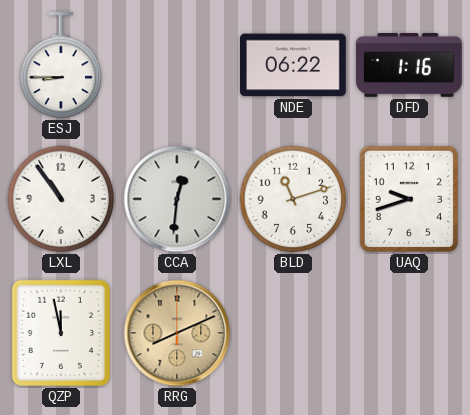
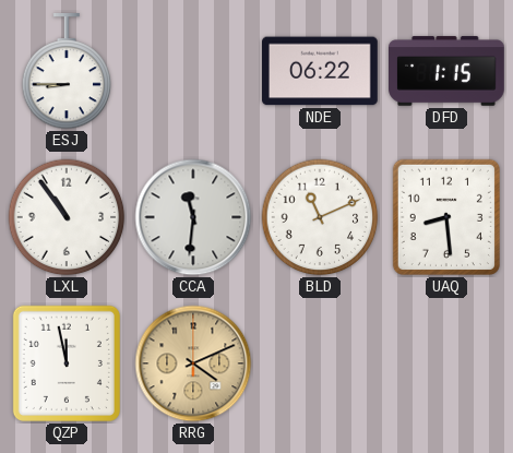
DFD: 1:16 -> 1:15
CCA: 12:31 -> 11:31
BLD: 11:12 -> 11:11
UAQ: 9:42 -> 8:29
RRG: 8:11 -> 4:11
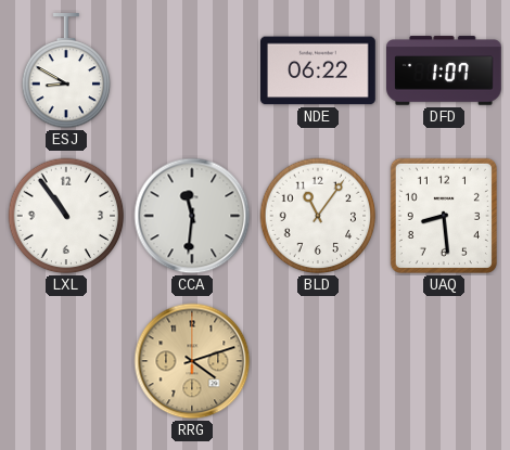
ESJ: 8:45 -> 8:50
DFD: 1:15 -> 1:07
BLD: 11:11 -> 11:06
QZP: 11:58 -> none
RRG: 4:11 -> 4:12
